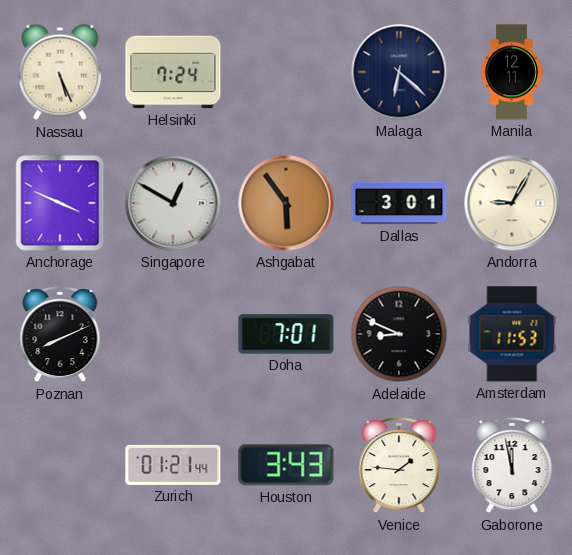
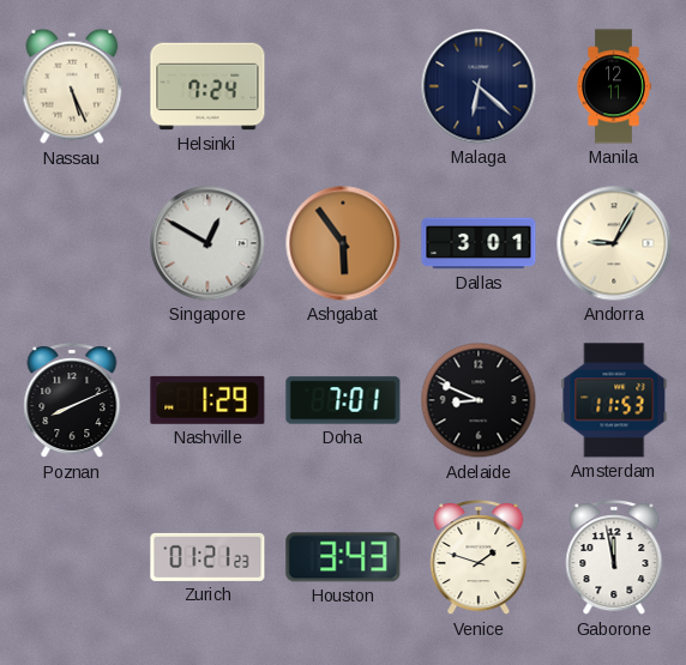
Anchorage: 3:49 -> none
Nashville: none -> 1:29
Zurich: 01:21:44 -> 01:21:23
Venice: 1:46 -> 1:48
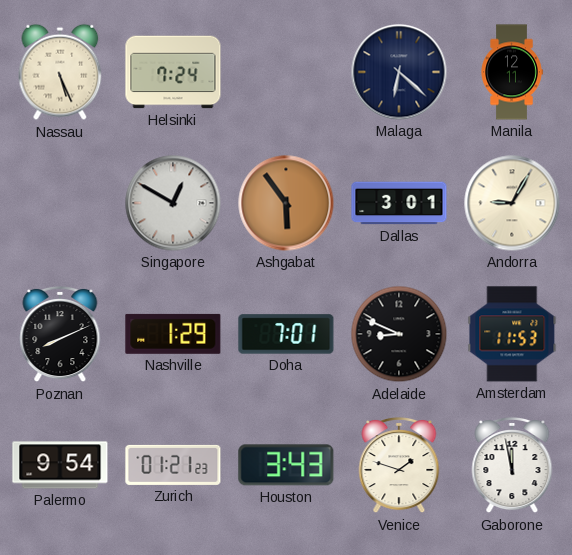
Palermo: none -> 9:54
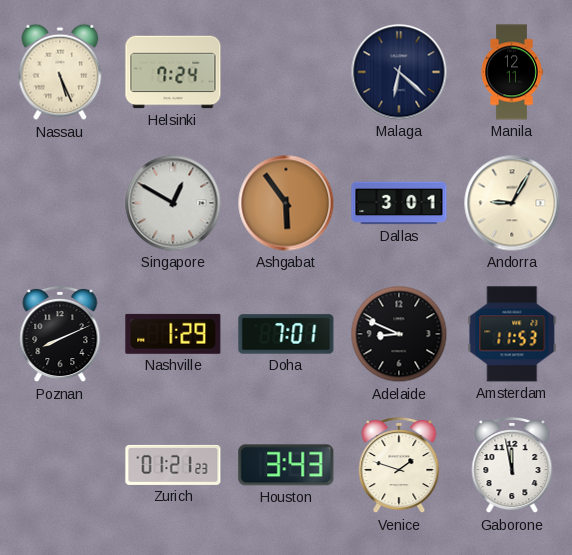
Palermo: 9:54 -> none
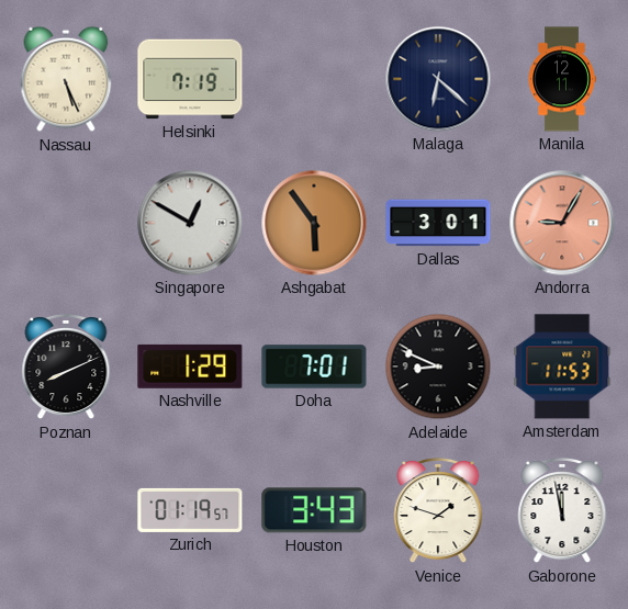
Helsinki: 7:24 -> 7:19
Andorra dial: cream -> salmon
Zurich: 01:21 -> 01:19
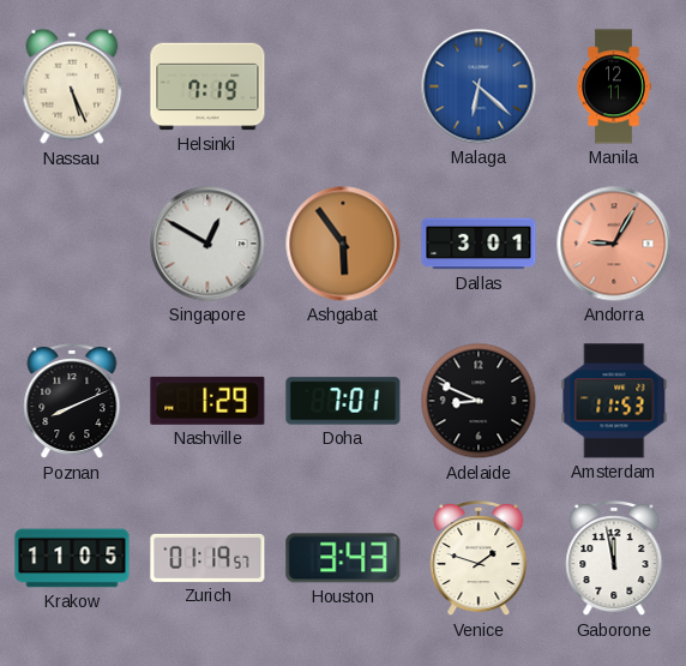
Malaga dial: navy -> blue
Krakow: none -> 11:05
